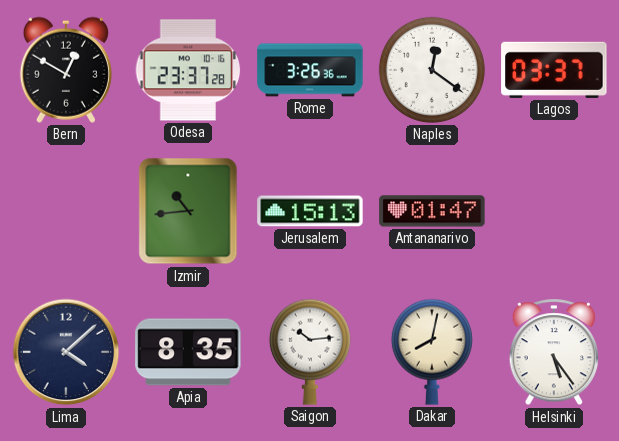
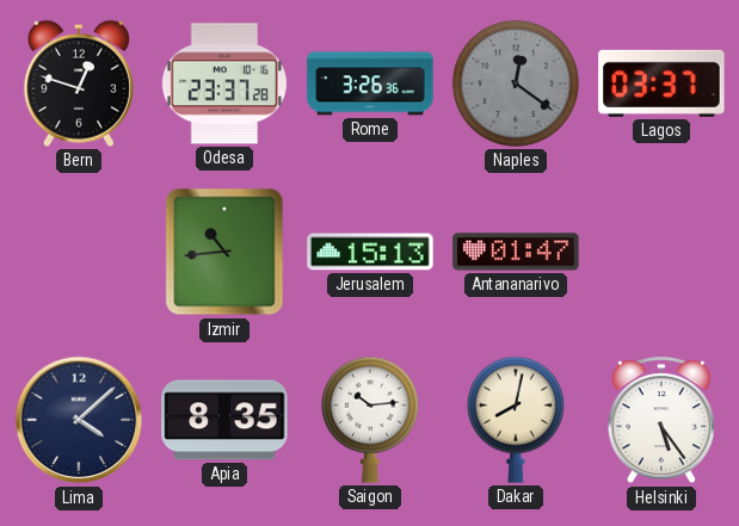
Bern: 12:50 -> 12:48
Naples dial: white -> grey
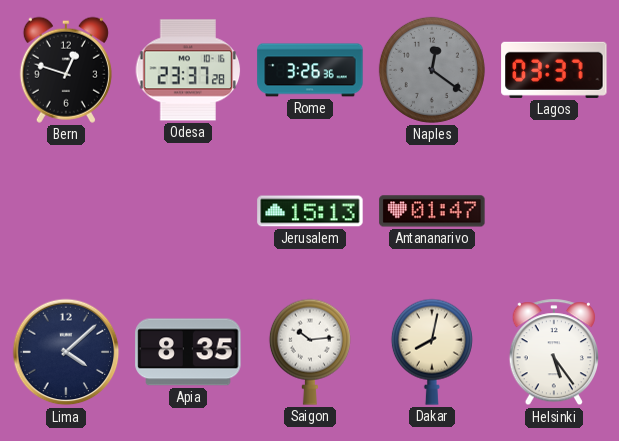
Izmir: 10:44 -> none
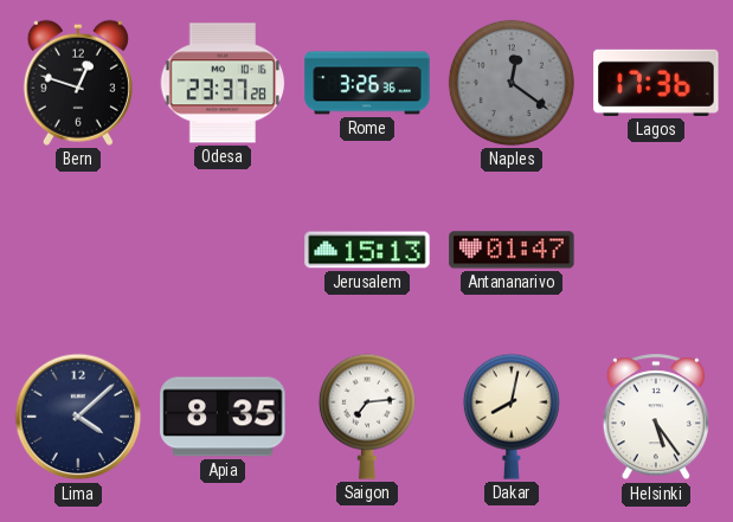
Lagos: 03:37 -> 17:36
Saigon: 10:14 -> 7:14
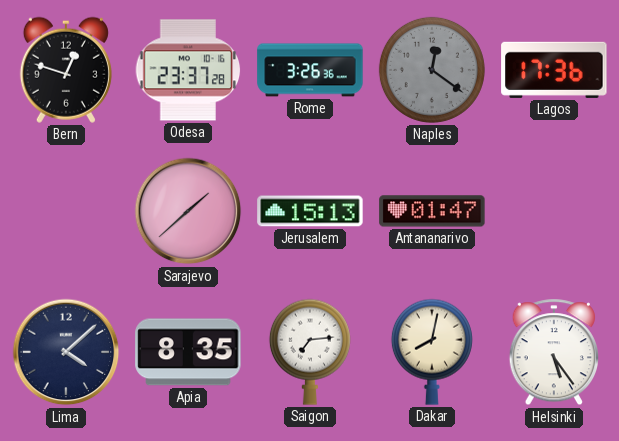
Sarajevo: none -> 1:38
